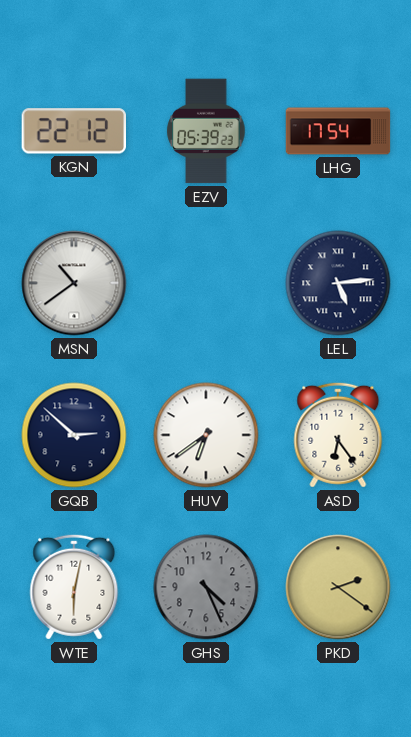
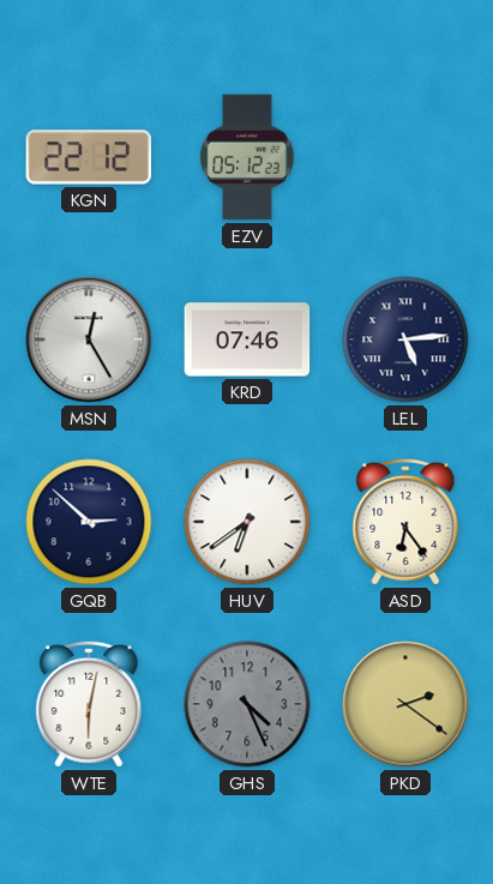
EZV: 05:39 -> 05:12
LHG: 17:54 -> none
MSN: 10:39 -> 12:25
KRD: none -> 07:46
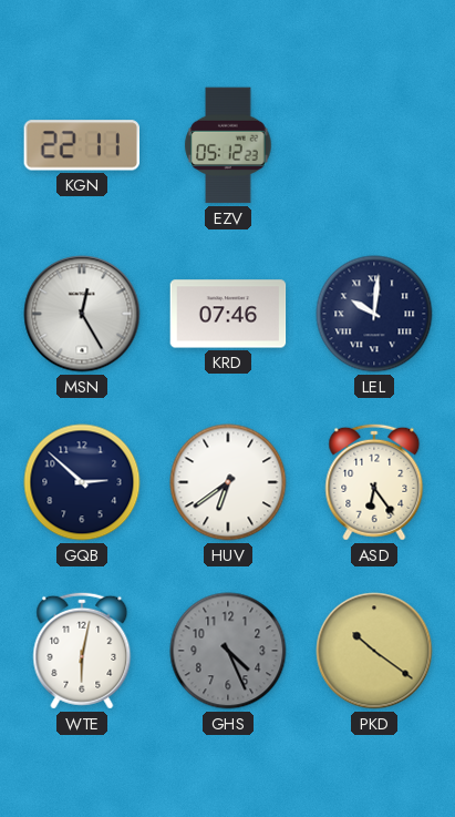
KGN: 22:12 -> 22:11
LEL: 5:14 -> 10:01
PKD: 2:21 -> 10:21
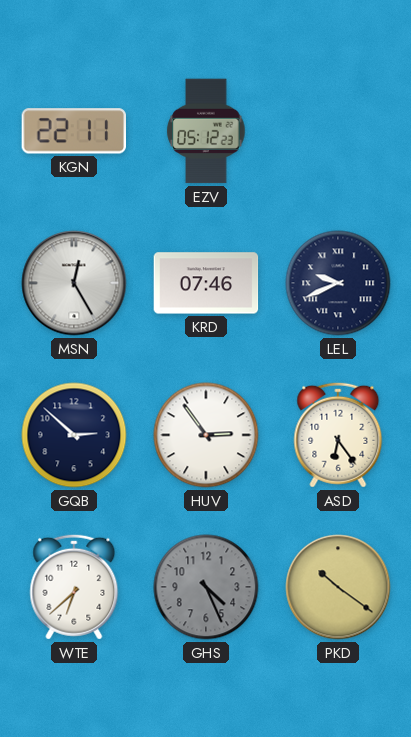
LEL: 10:01 -> 9:41
HUV: 6:39 -> 2:54
WTE: 6:02 -> 6:38
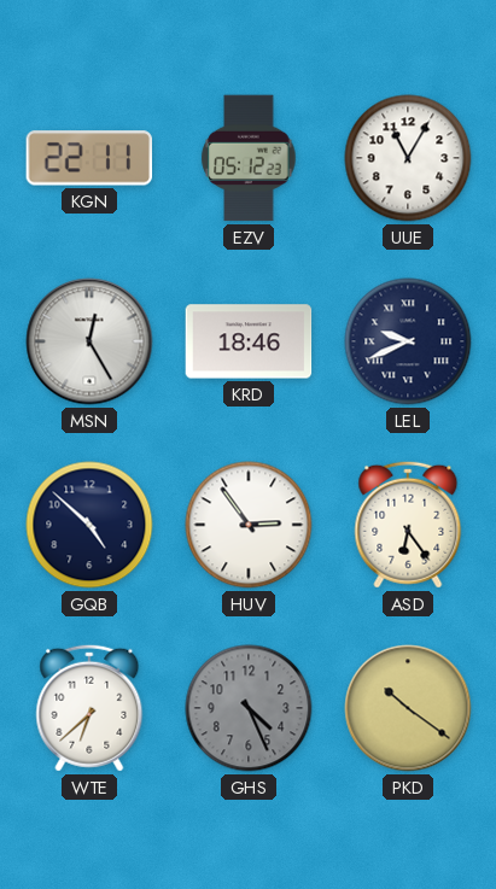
UUE: none -> 11:05
KRD: 07:46 -> 18:46
GQB: 2:52 -> 4:52
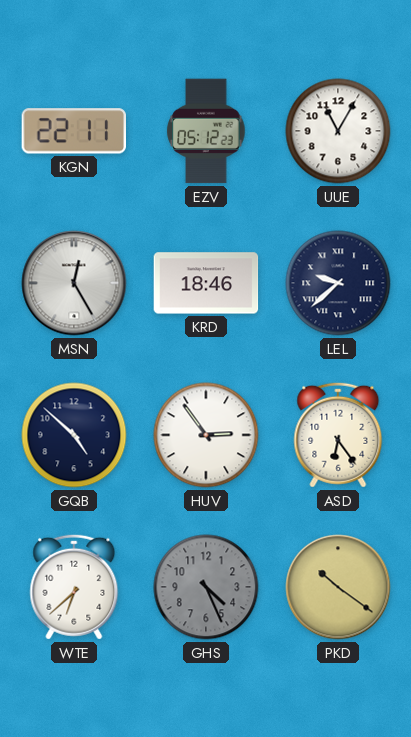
LEL: 9:41 -> 9:38
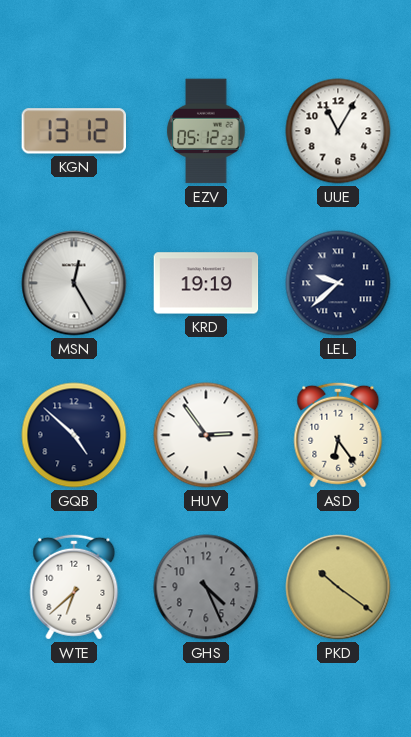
KGN: 22:11 -> 13:12
KRD: 18:46 -> 19:19
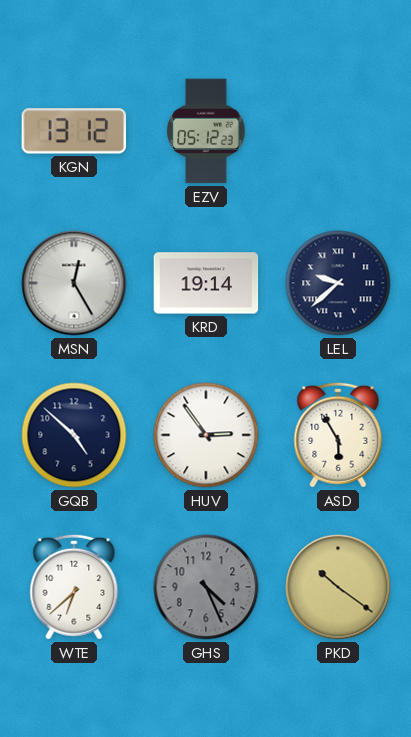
UUE: 11:05 -> none
KRD: 19:19 -> 19:14
ASD: 6:24 -> 5:55
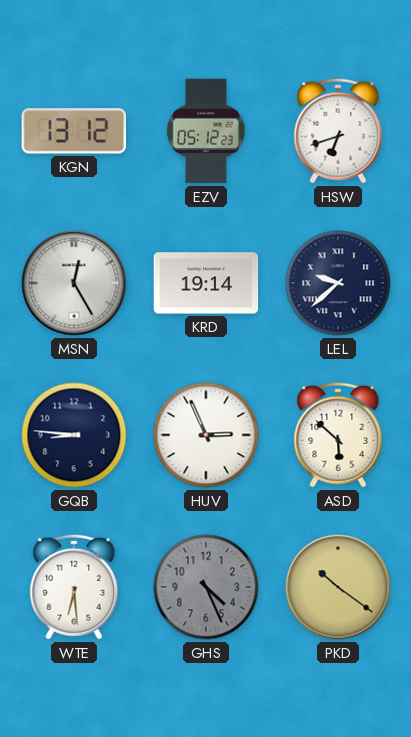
HSW: none -> 6:42
GQB: 4:52 -> 8:46
HUV: 2:54 -> 2:56
ASD: 5:55 -> 5:52
WTE: 6:38 -> 6:29
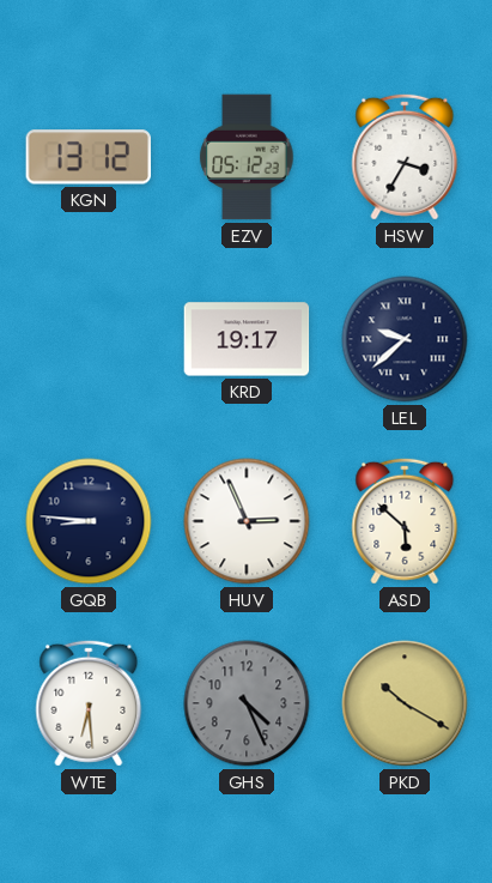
HSW: 6:42 -> 3:35
MSN: 12:25 -> none
KRD: 19:14 -> 19:17
PKD: 10:21 -> 10:20
